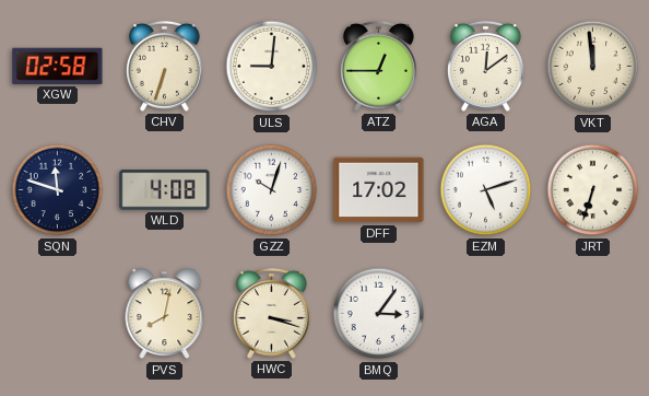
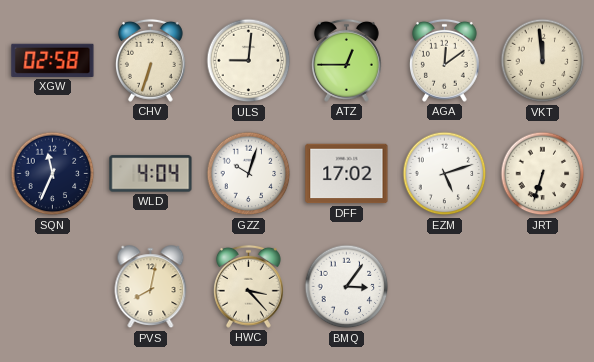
SQN: 11:48 -> 11:34
WLD: 4:08 -> 4:04
HWC: 3:18 -> 3:23
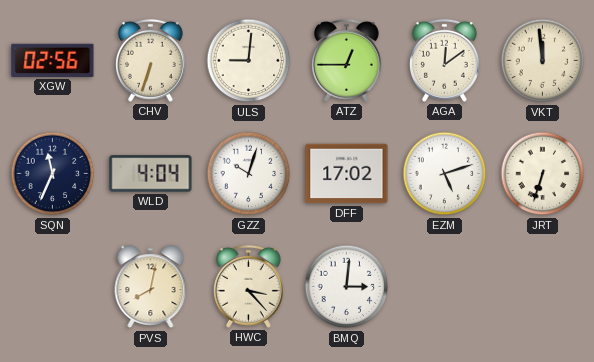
XGW: 02:58 -> 02:56
BMQ: 3:06 -> 3:01
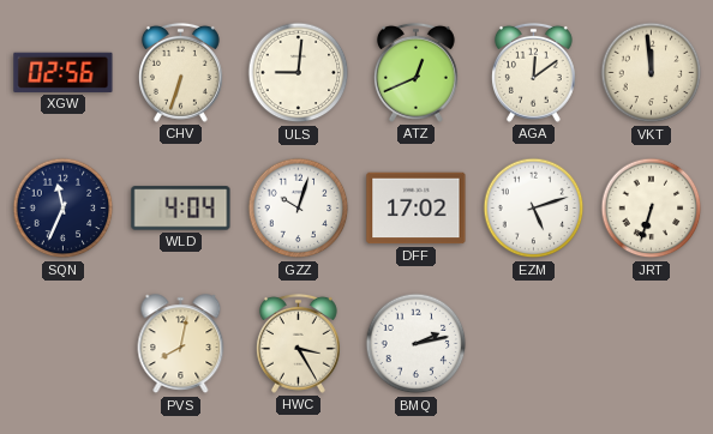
ATZ: 12:45 -> 12:41
HWC: 3:23 -> 3:25
BMQ: 3:01 -> 2:13
